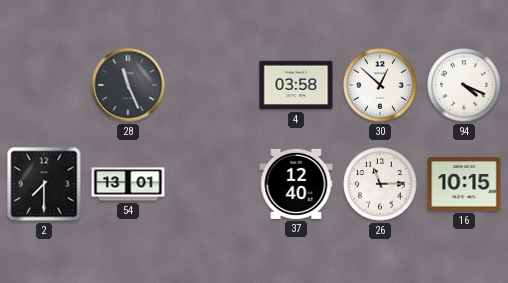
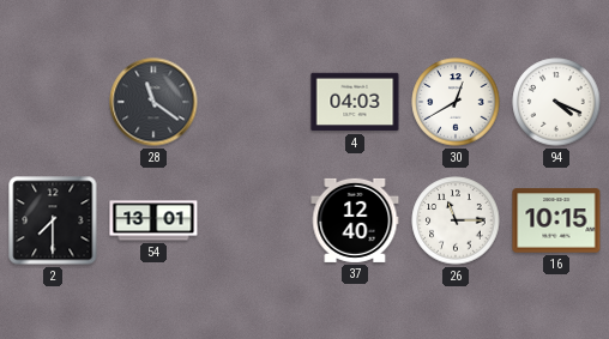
28: 11:26 -> 11:21
4: 03:58 -> 04:03
30: 12:52 -> 12:40
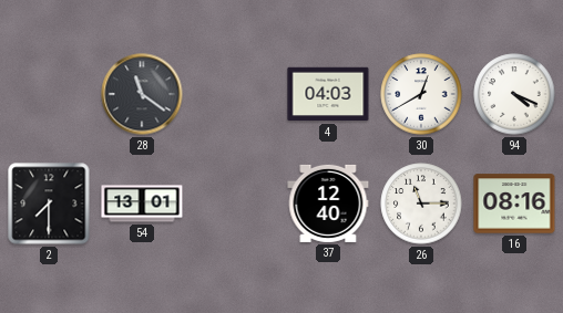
16: 10:15 -> 08:16
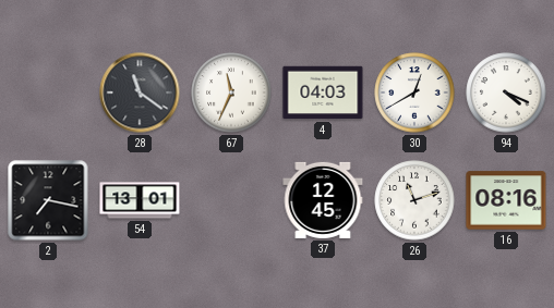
67: none -> 11:34
2: 7:30 -> 7:17
37: 12:40 -> 12:45
26: 11:15 -> 11:12
